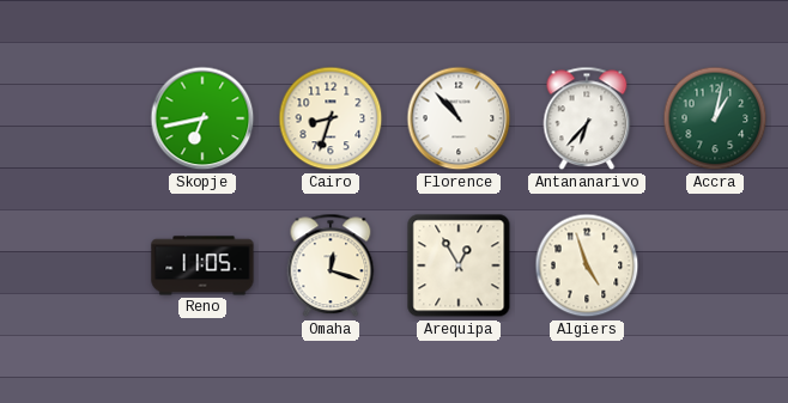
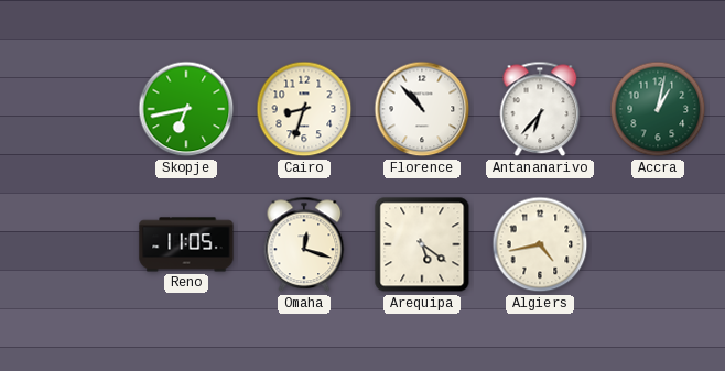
Arequipa: 12:55 -> 5:21
Algiers: 4:57 -> 4:43
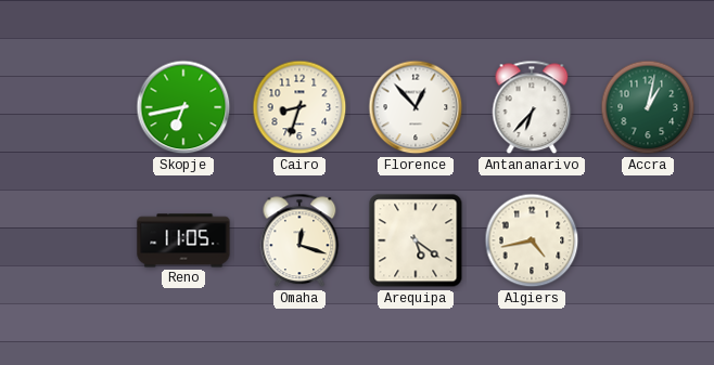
Florence: 10:53 -> 12:53
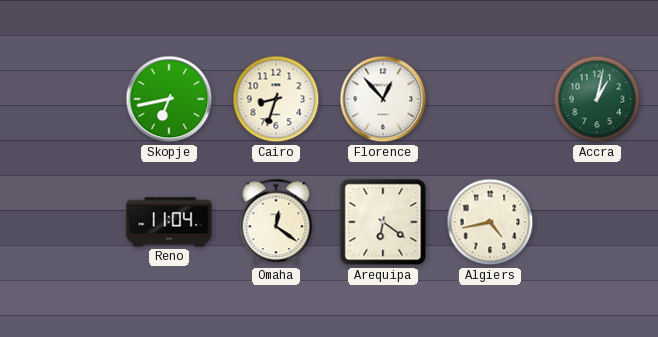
Antananarivo: 6:37 -> none
Reno: 11:05 -> 11:04
Omaha: 12:18 -> 12:21
Arequipa: 5:21 -> 6:21
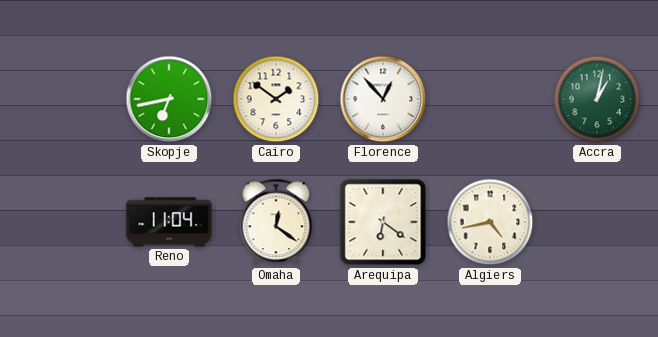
Cairo: 8:33 -> 1:51
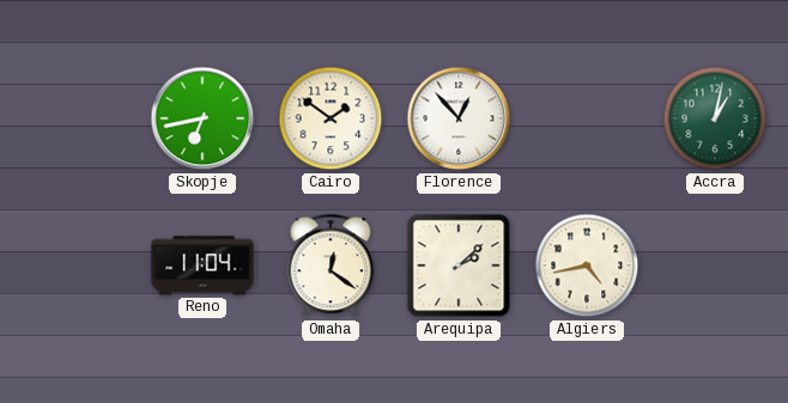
Arequipa: 6:21 -> 2:08
